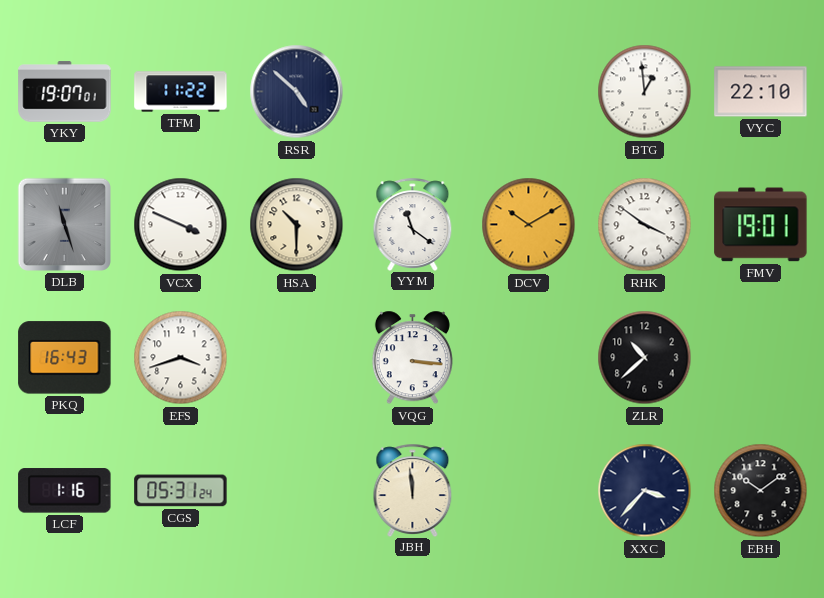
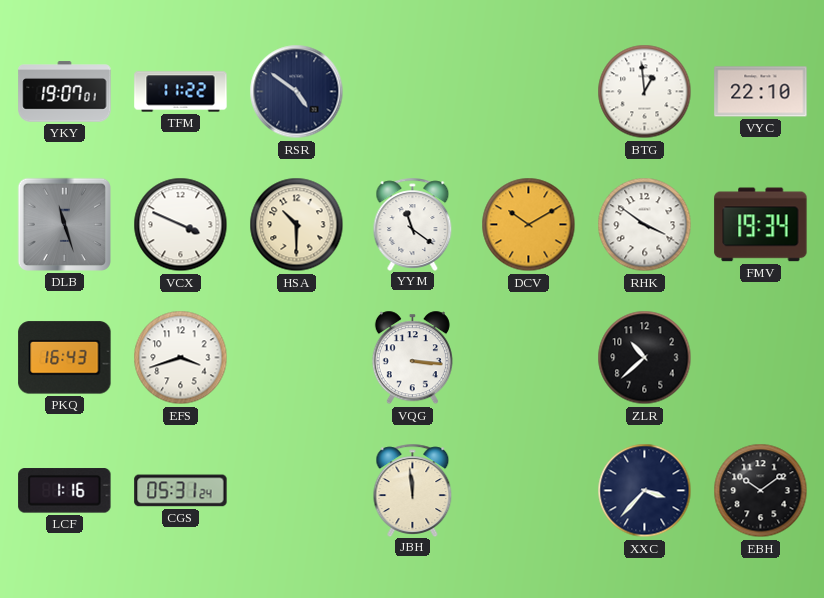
RSR: 4:52 -> 4:51
FMV: 19:01 -> 19:34
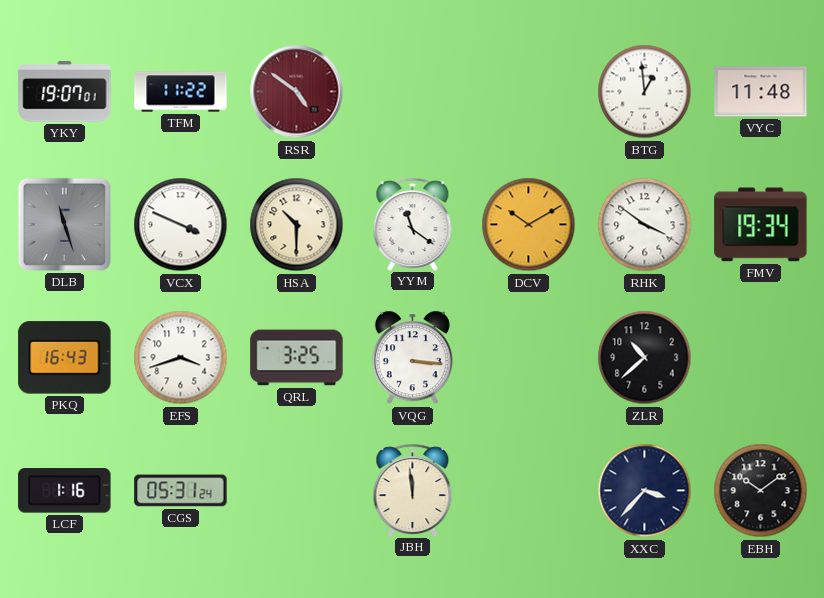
RSR dial: navy -> burgundy
VYC: 22:10 -> 11:48
QRL: none -> 3:25
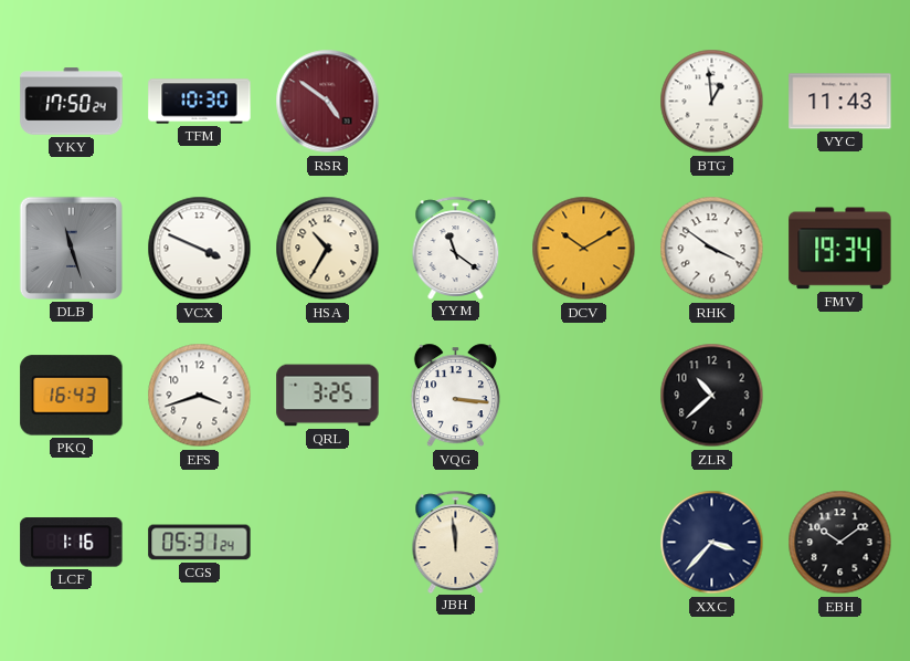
YKY: 19:07 -> 17:50
TFM: 11:22 -> 10:30
VYC: 11:48 -> 11:43
HSA: 10:30 -> 10:35
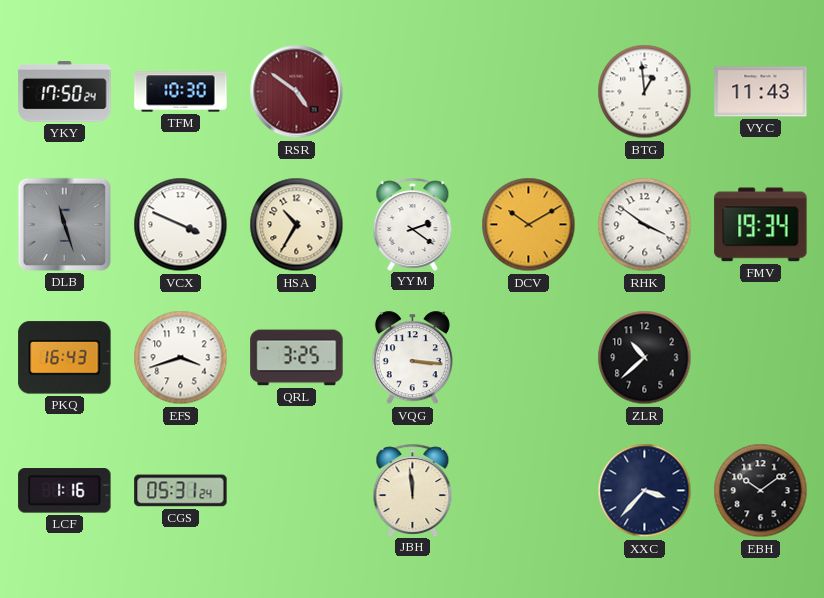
YYM: 11:21 -> 2:21
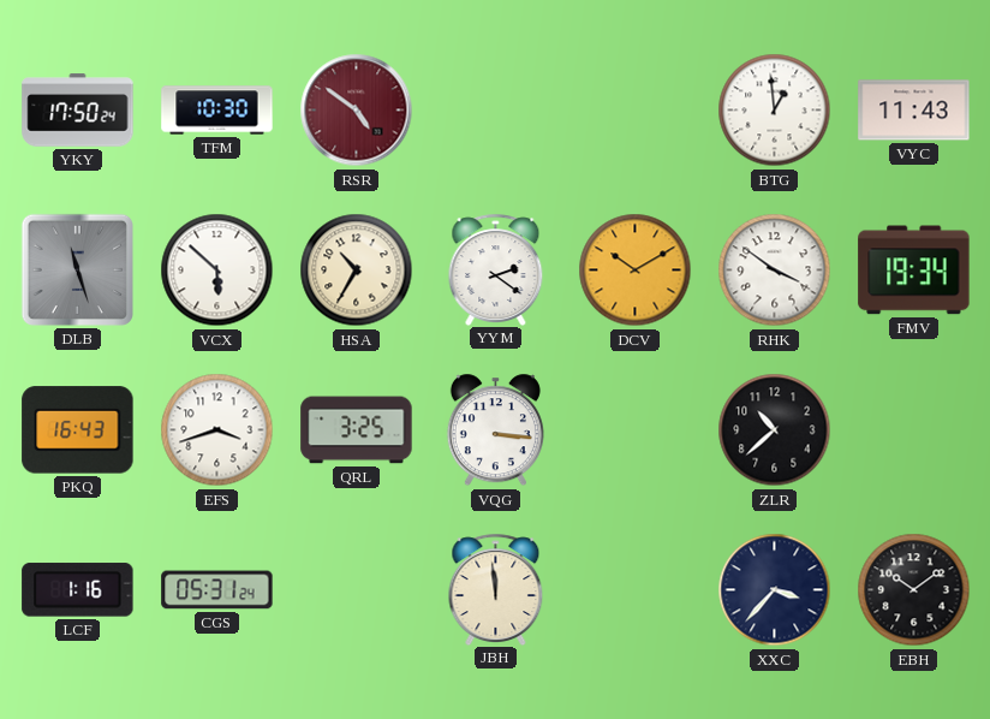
VCX: 3:49 -> 5:52
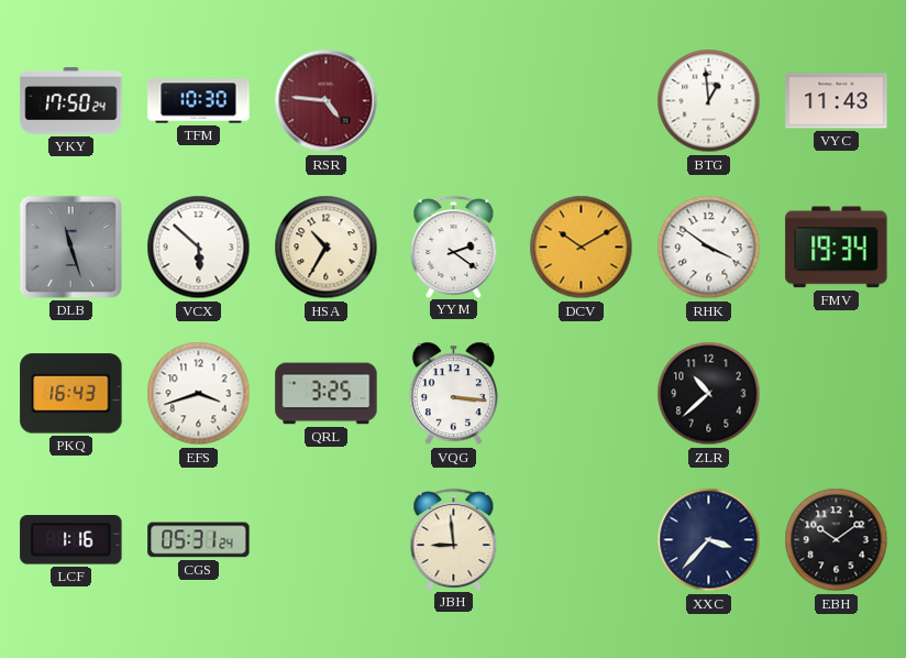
RSR: 4:51 -> 4:46
JBH: 11:59 -> 8:59
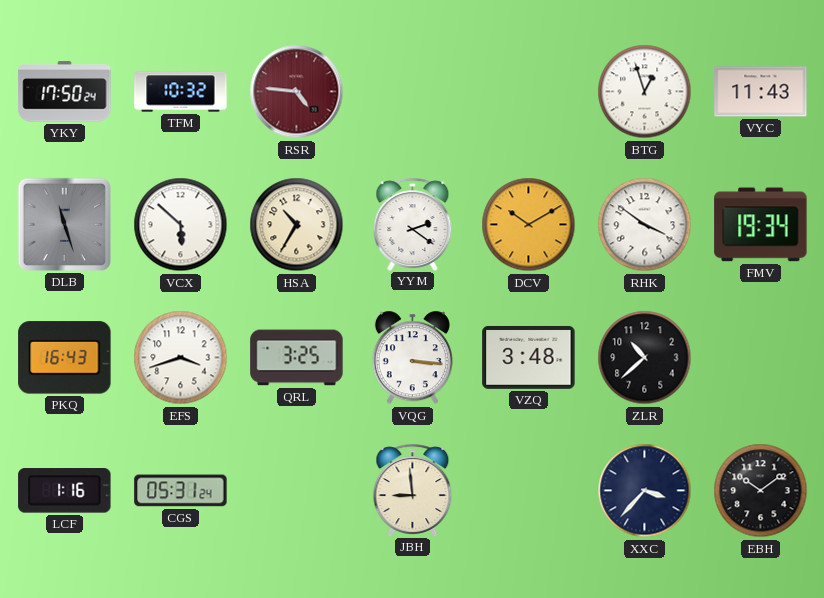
TFM: 10:30 -> 10:32
BTG: 12:59 -> 12:57
VZQ: none -> 3:48
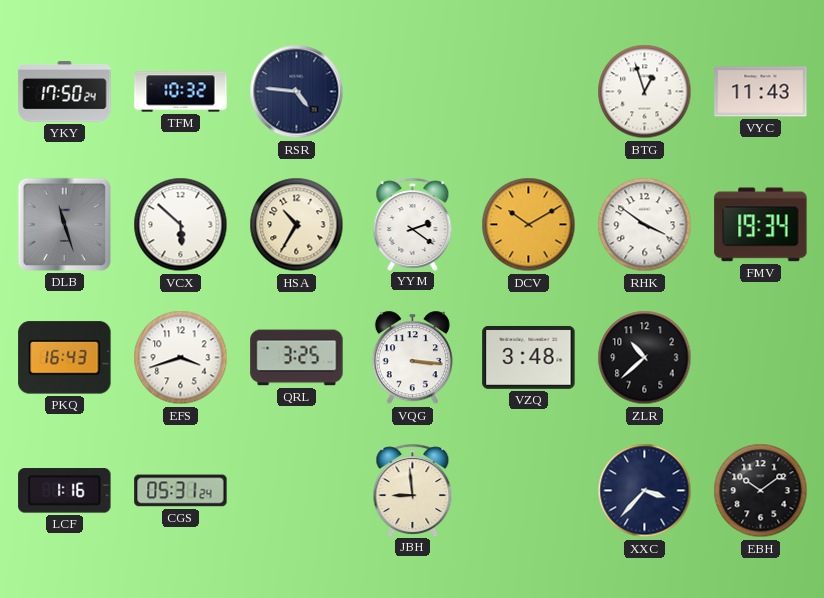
RSR dial: burgundy -> navy
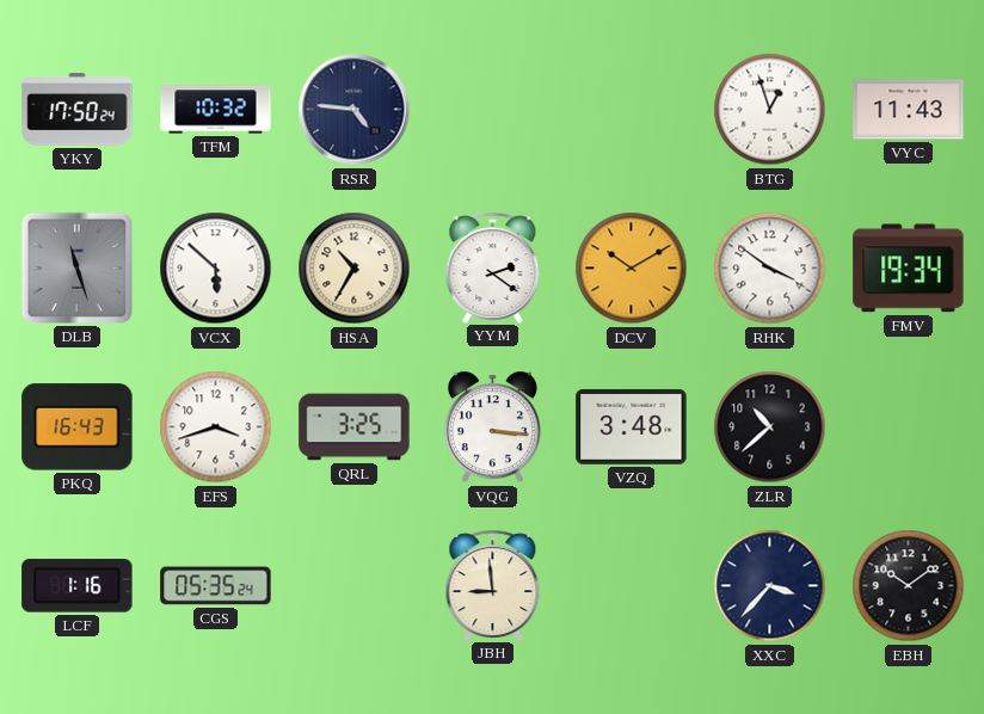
CGS: 05:31 -> 05:35
